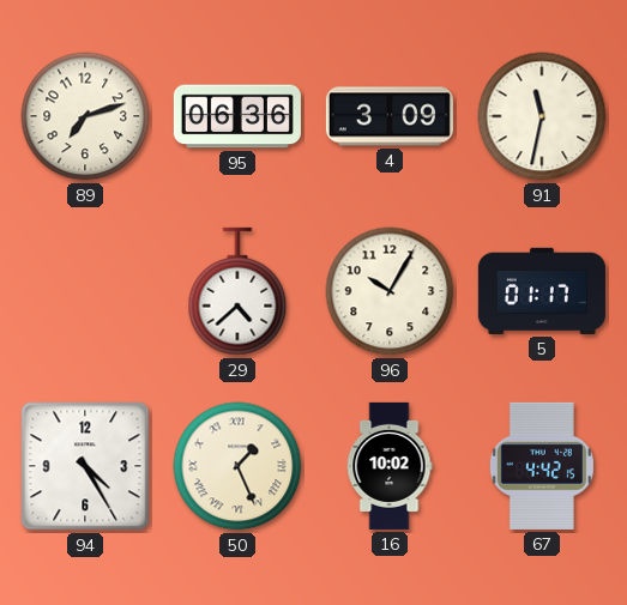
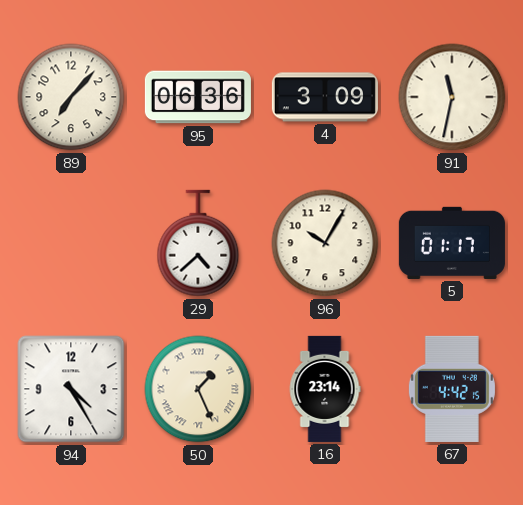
89: 7:12 -> 7:07
16: 10:02 -> 23:14
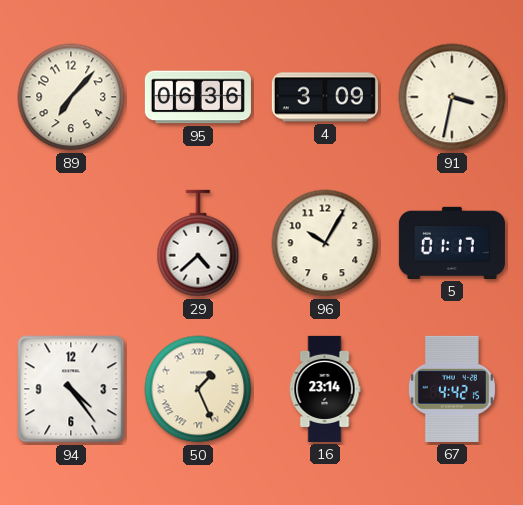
91: 11:32 -> 3:32
94: 4:25 -> 4:24
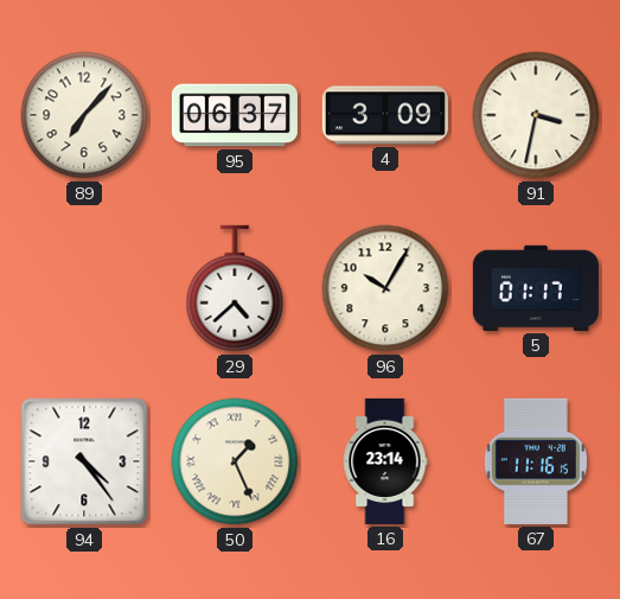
95: 06:36 -> 06:37
67: 4:42 -> 11:16
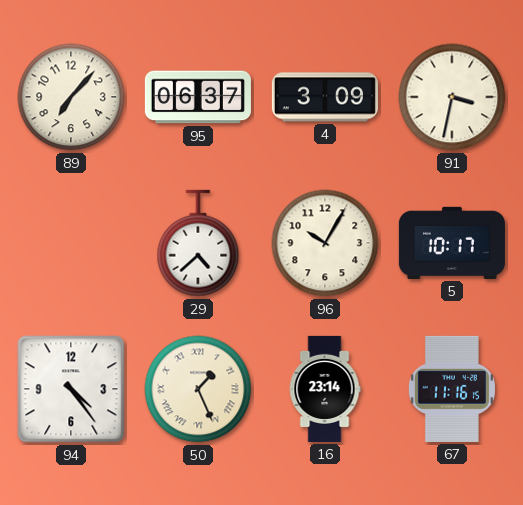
5: 01:17 -> 10:17
